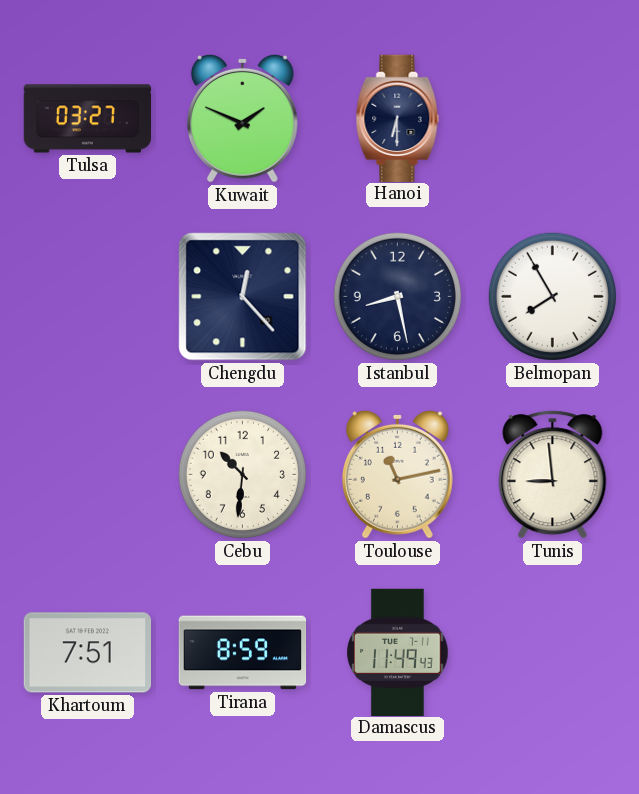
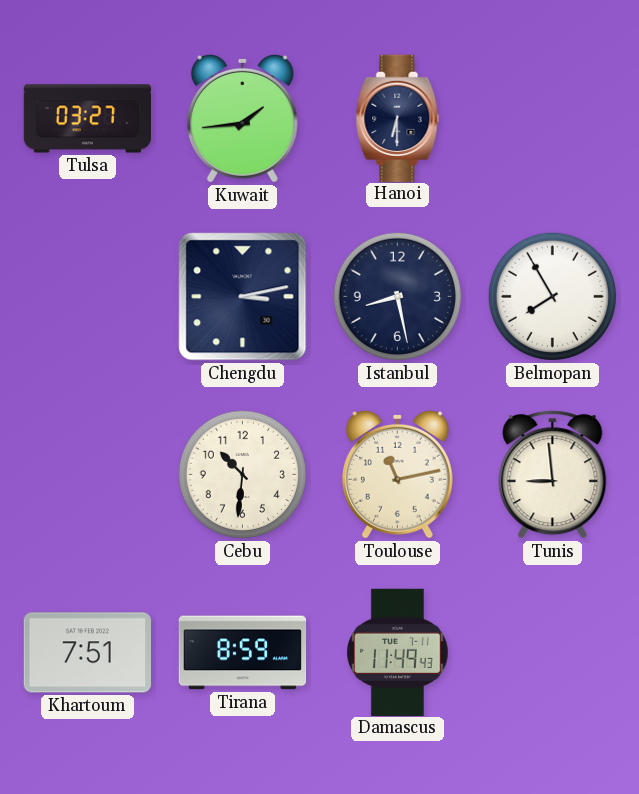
Kuwait: 1:49 -> 1:44
Chengdu: 12:23 -> 3:13
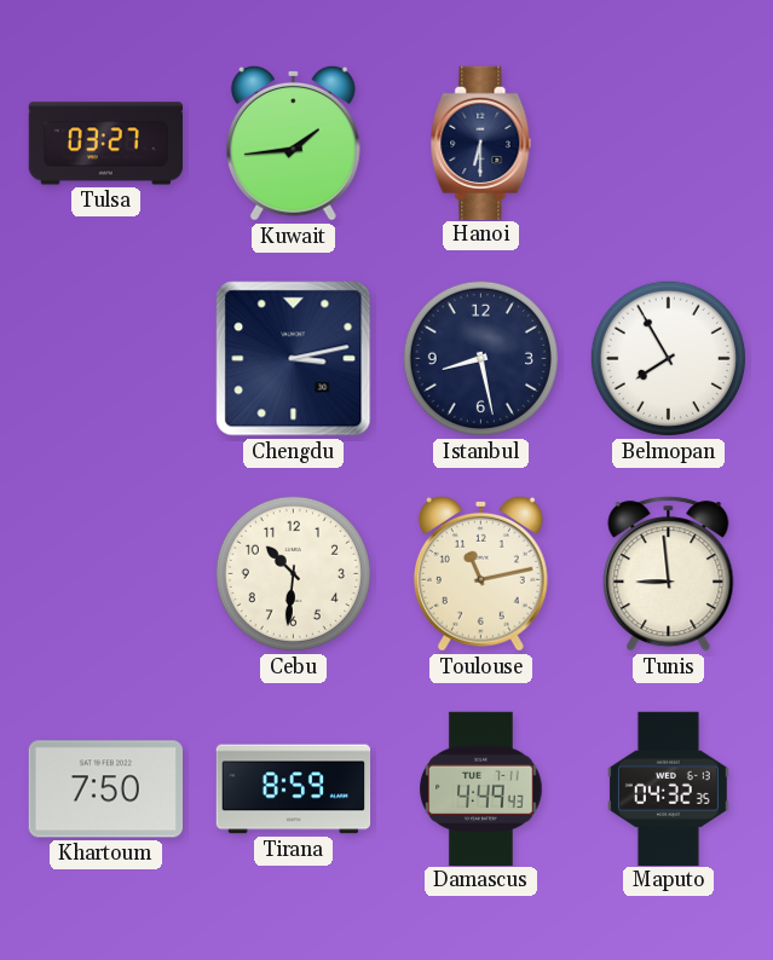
Khartoum: 7:51 -> 7:50
Damascus: 11:49 -> 4:49
Maputo: none -> 04:32
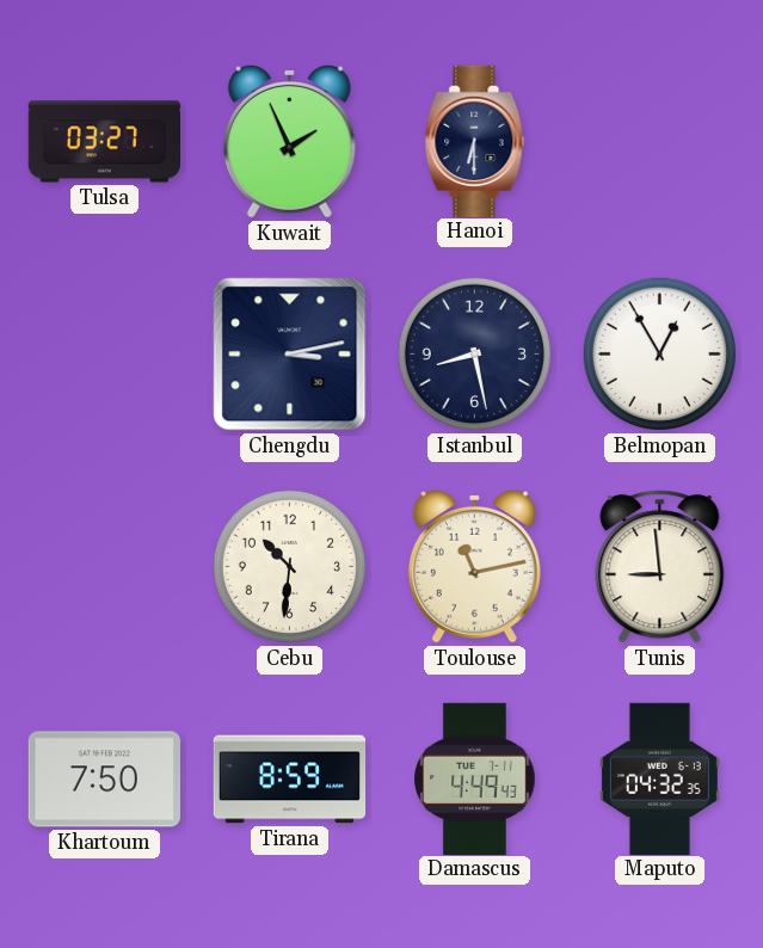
Kuwait: 1:44 -> 1:56
Belmopan: 7:55 -> 12:55
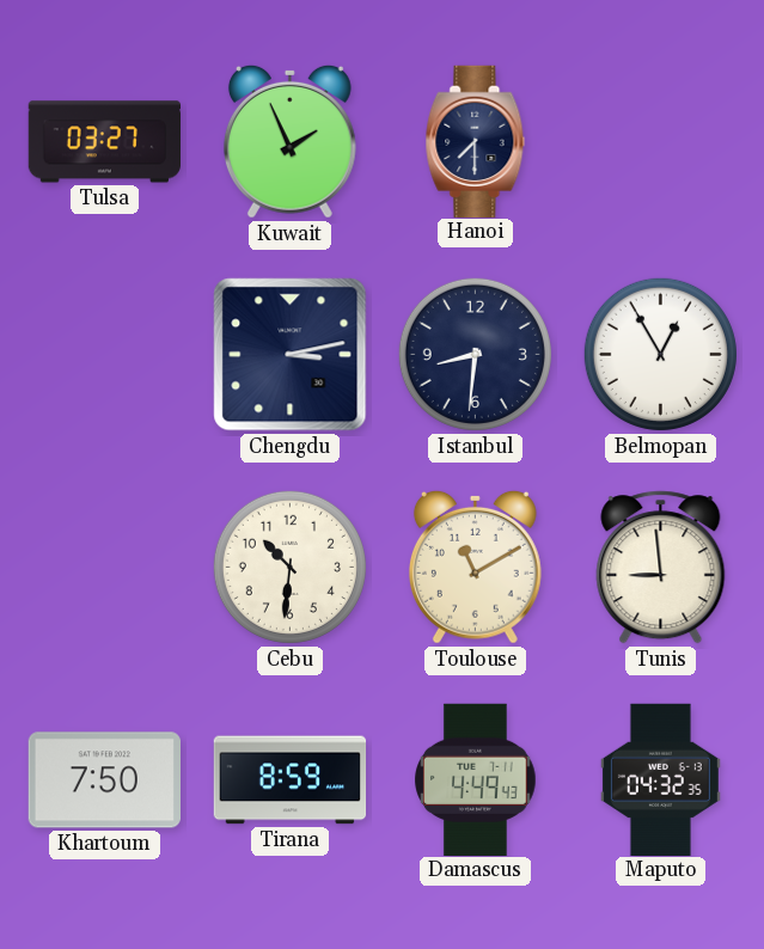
Hanoi: 6:30 -> 7:30
Istanbul: 8:28 -> 8:31
Toulouse: 11:13 -> 11:10
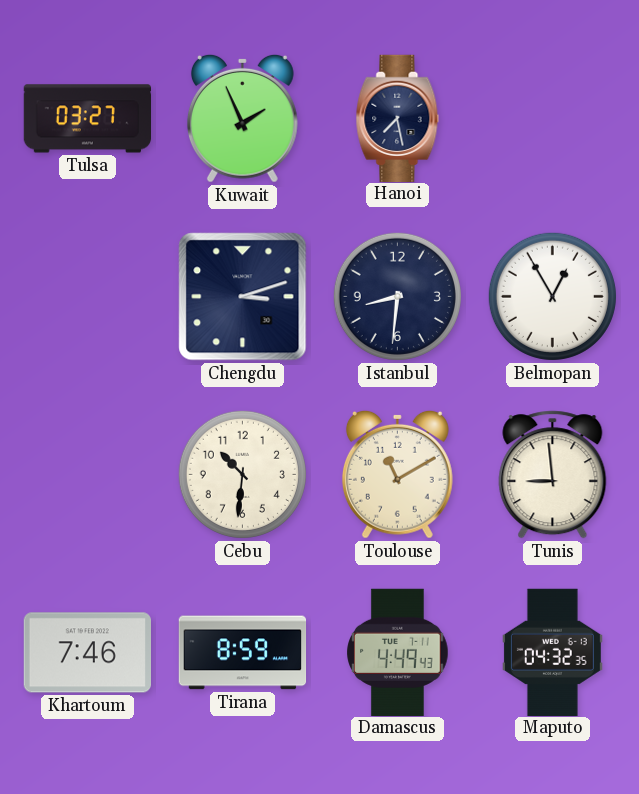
Hanoi: 7:30 -> 7:28
Chengdu: 3:13 -> 3:12
Khartoum: 7:50 -> 7:46
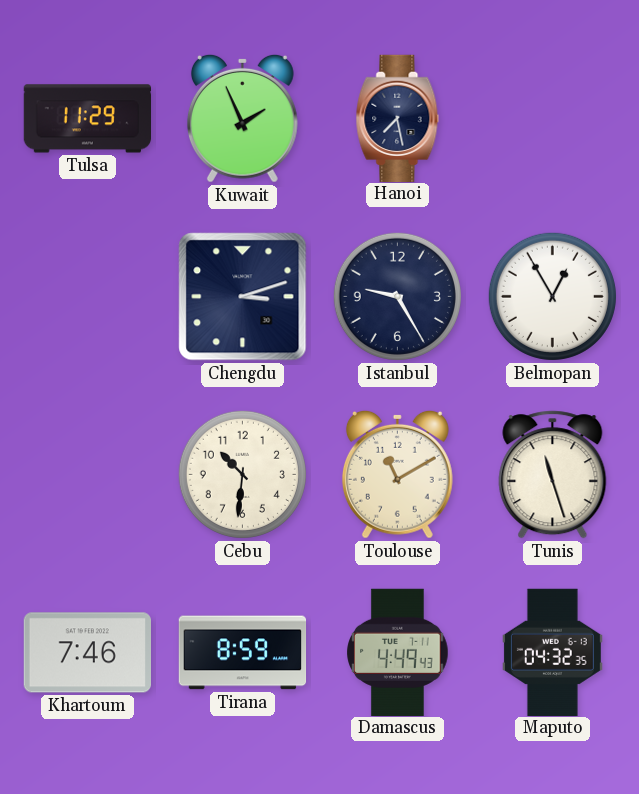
Tulsa: 03:27 -> 11:29
Istanbul: 8:31 -> 9:25
Tunis: 8:59 -> 11:27
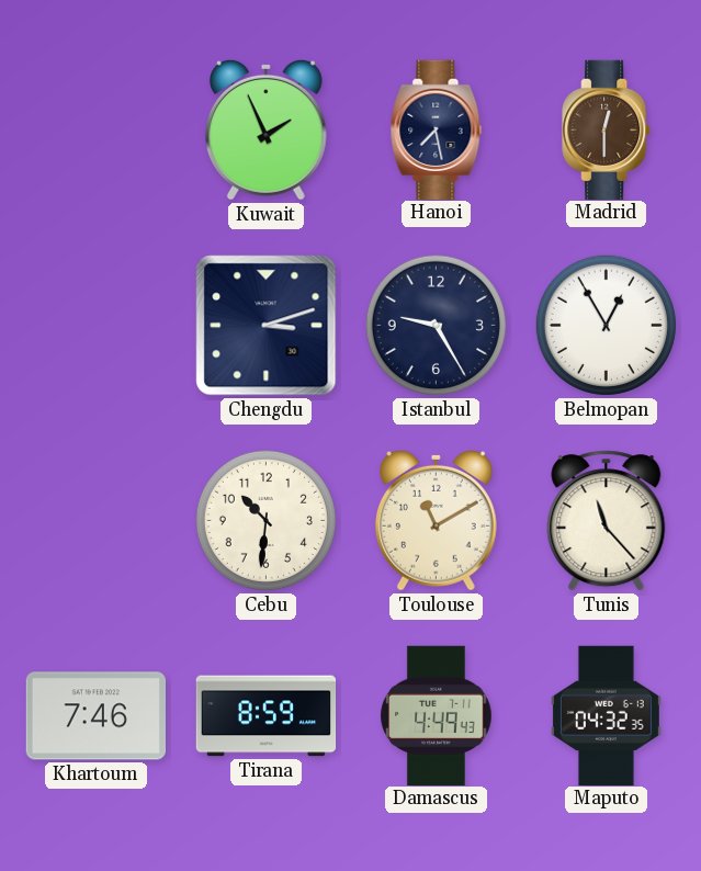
Tulsa: 11:29 -> none
Madrid: none -> 12:30
Tunis: 11:27 -> 11:23
